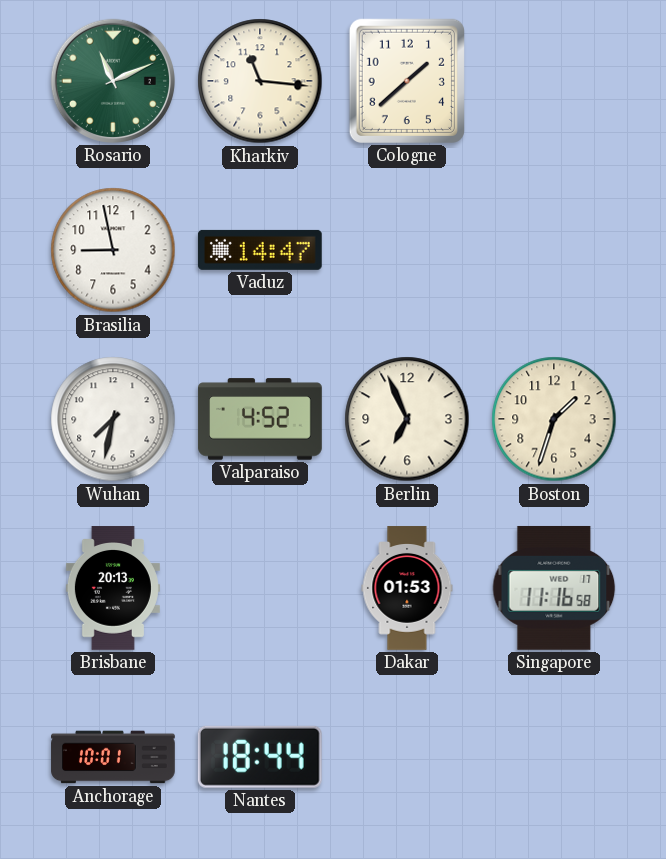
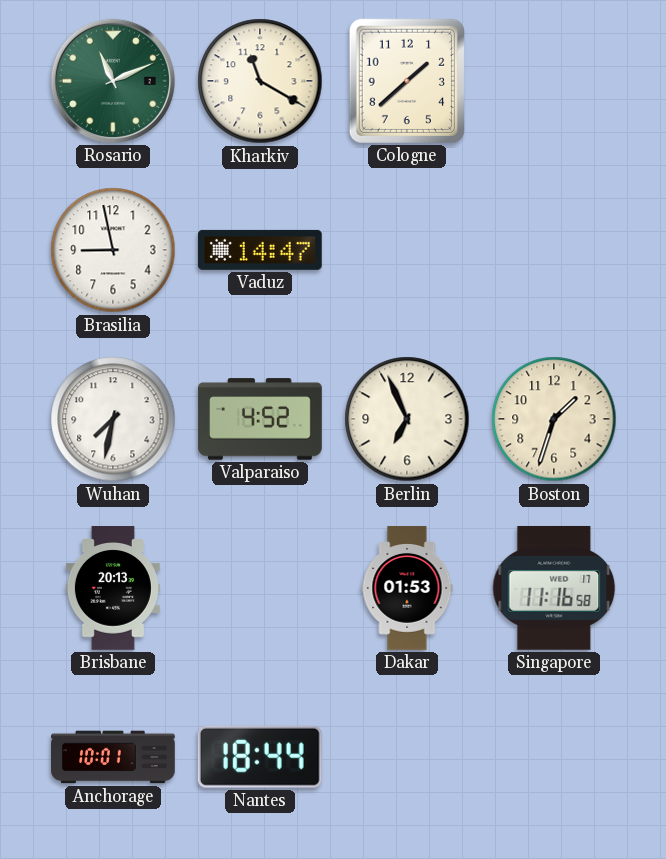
Kharkiv: 11:16 -> 11:20
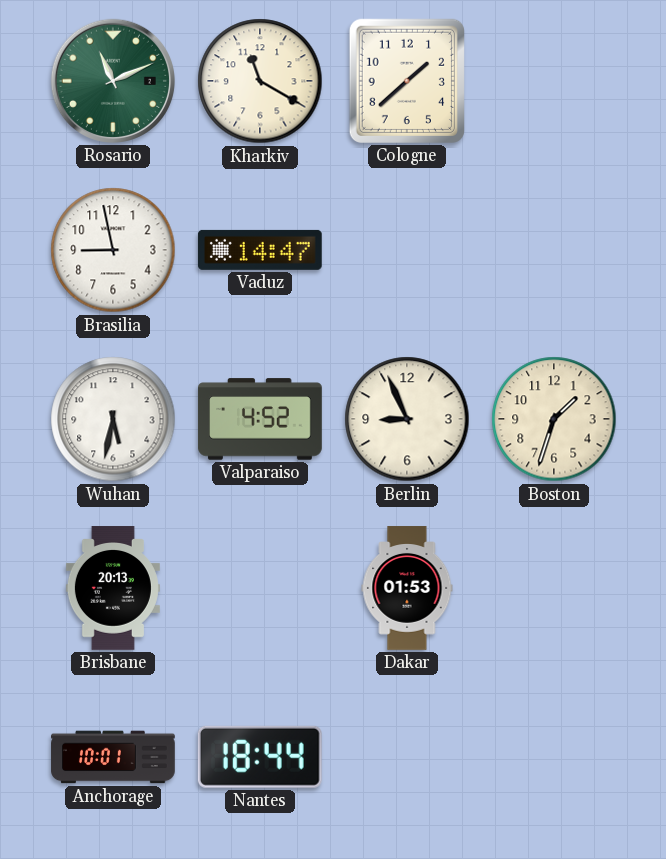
Wuhan: 7:32 -> 5:32
Berlin: 6:56 -> 8:56
Singapore: 11:16 -> none
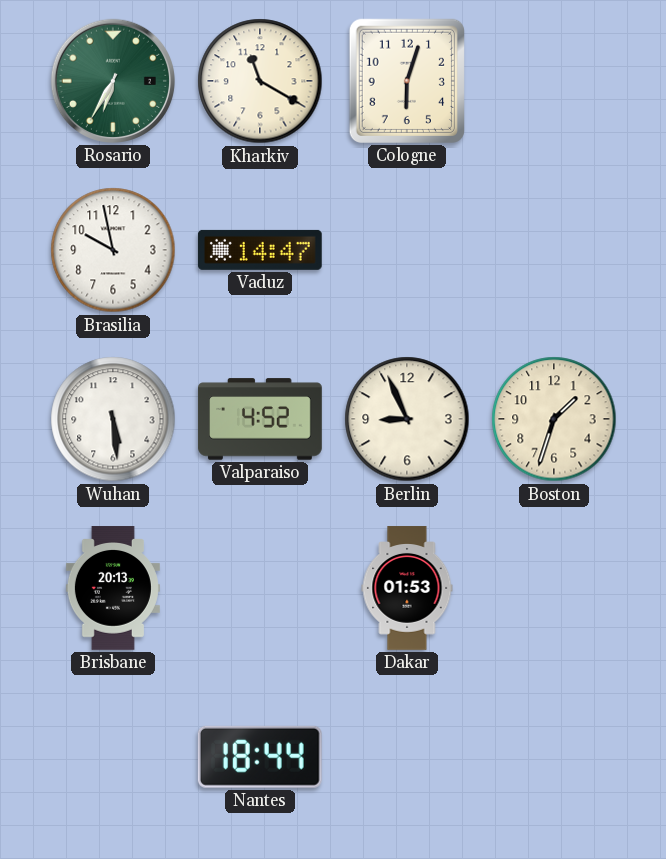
Rosario: 11:11 -> 6:35
Cologne: 1:38 -> 6:03
Brasilia: 8:58 -> 9:58
Wuhan: 5:32 -> 5:29
Anchorage: 10:01 -> none
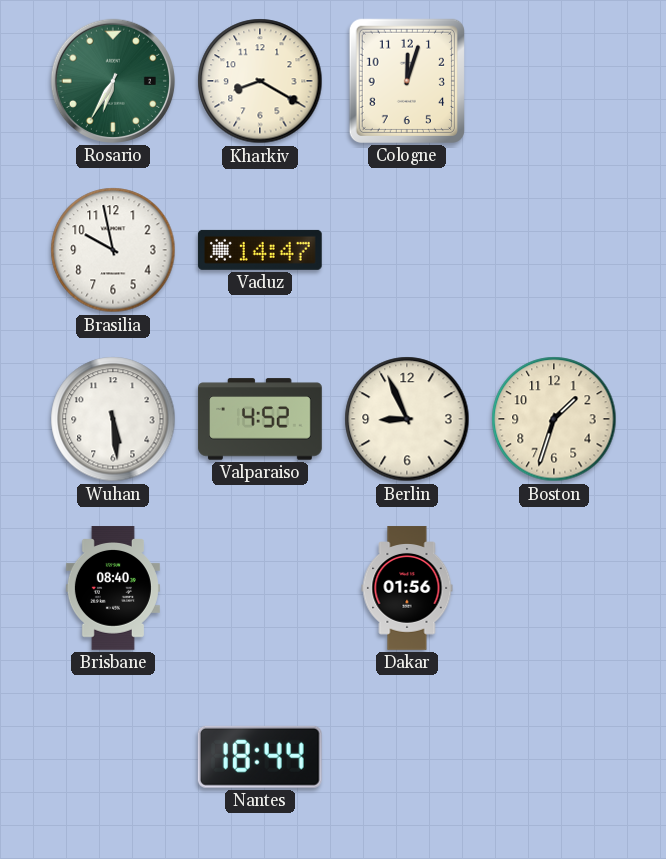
Kharkiv: 11:20 -> 8:20
Cologne: 6:03 -> 12:03
Brisbane: 20:13 -> 08:40
Dakar: 01:53 -> 01:56
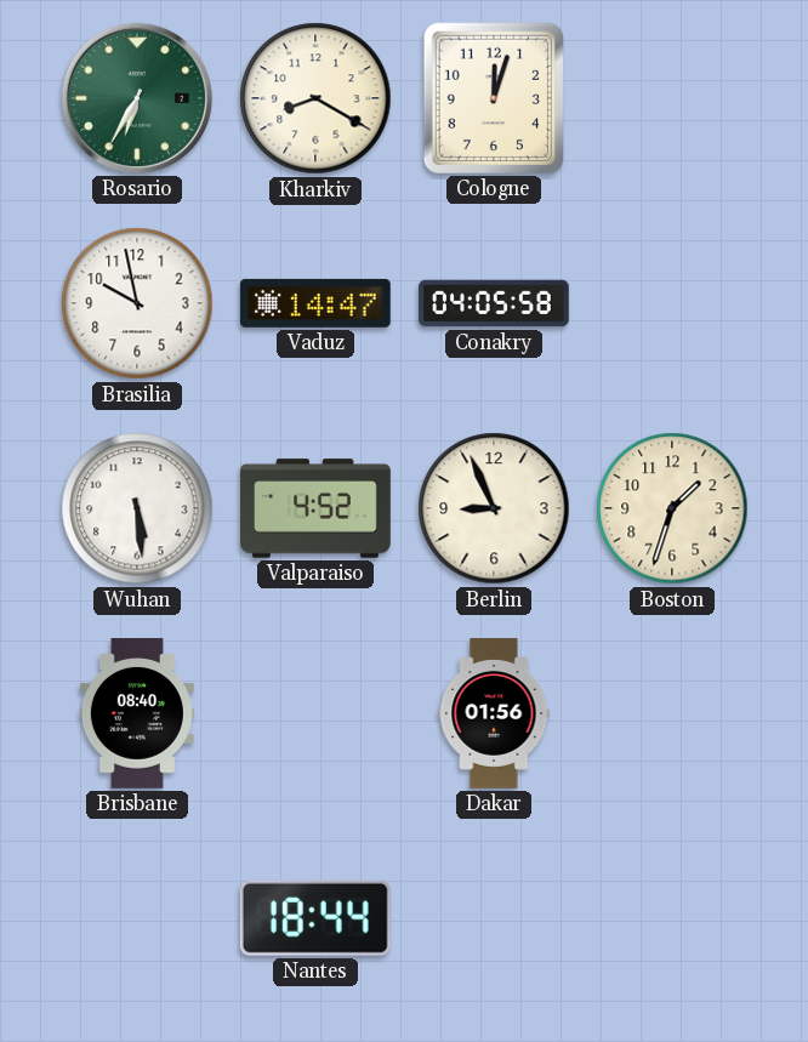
Conakry: none -> 04:05
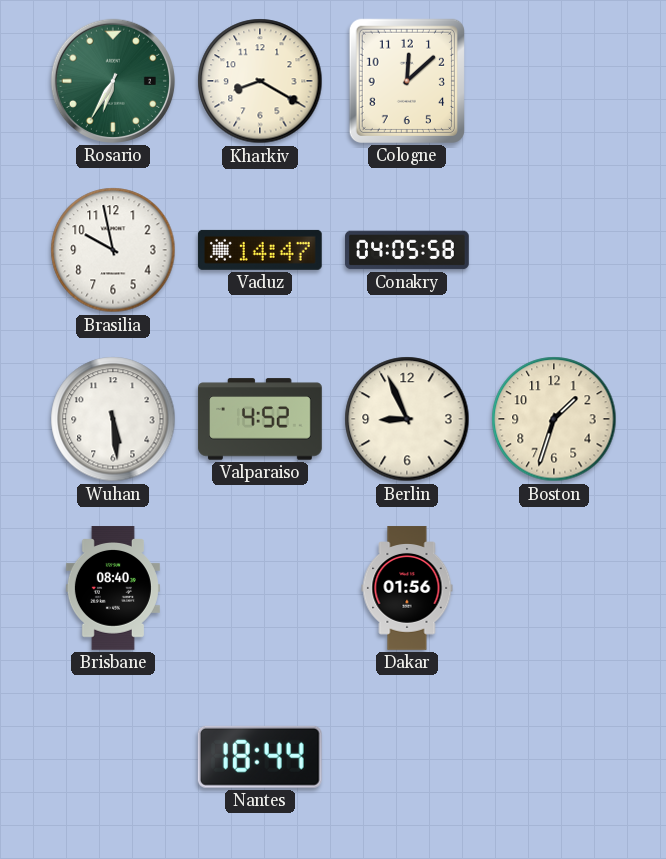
Cologne: 12:03 -> 12:08
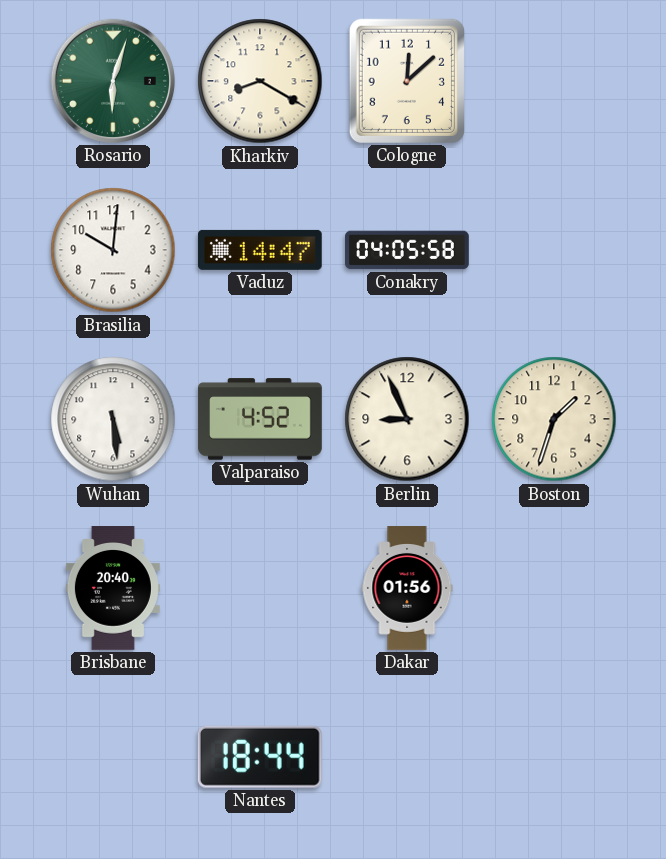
Rosario: 6:35 -> 6:03
Brasilia: 9:58 -> 10:01
Brisbane: 08:40 -> 20:40
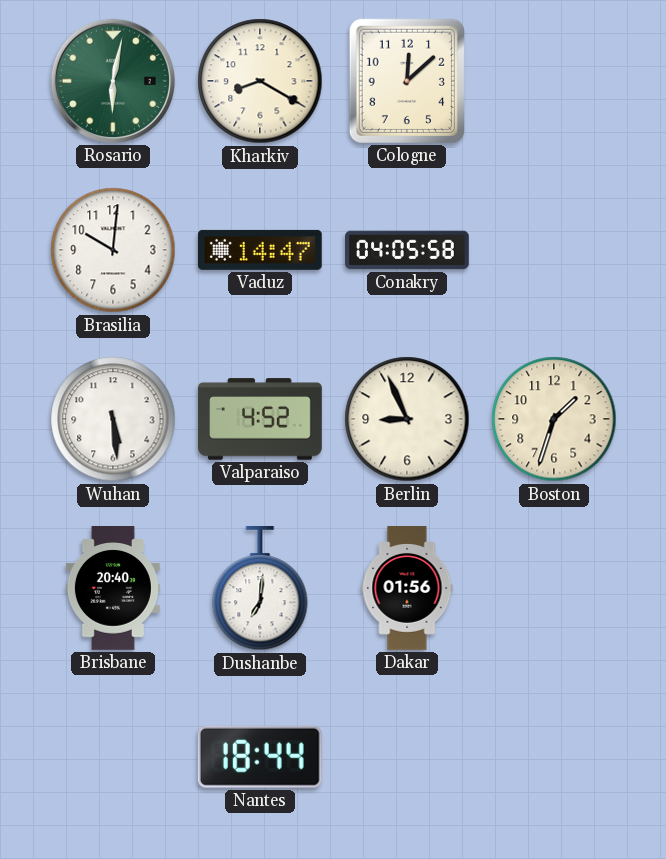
Rosario: 6:03 -> 6:02
Dushanbe: none -> 7:01
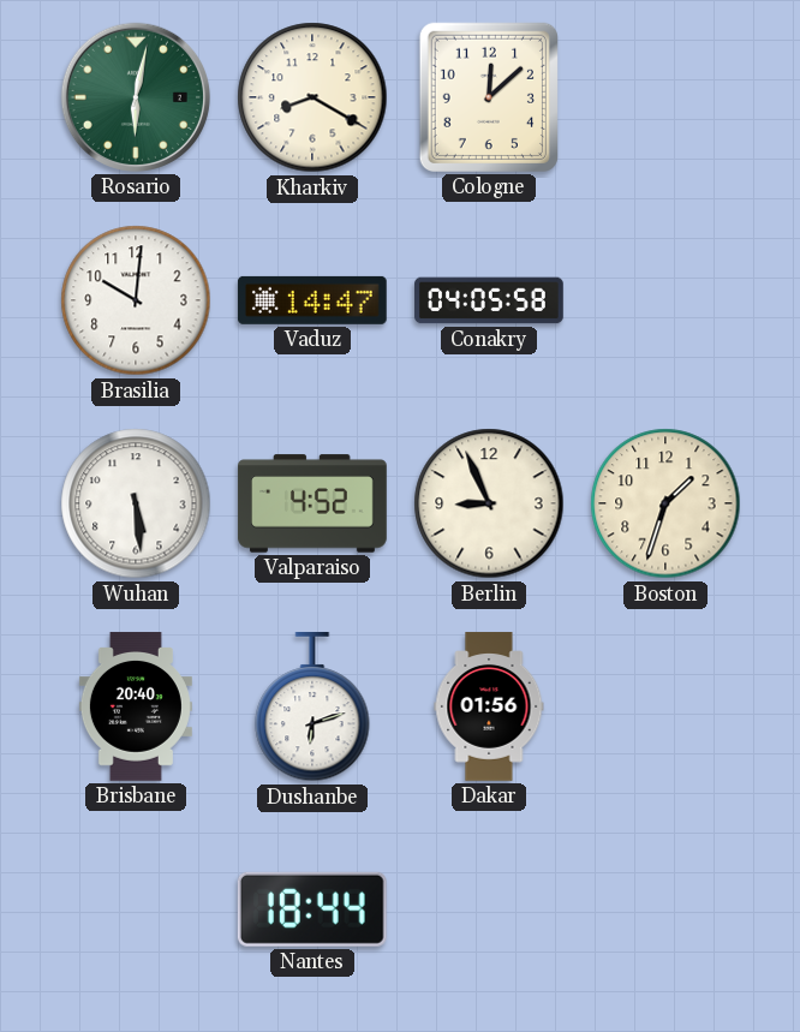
Dushanbe: 7:01 -> 6:12
